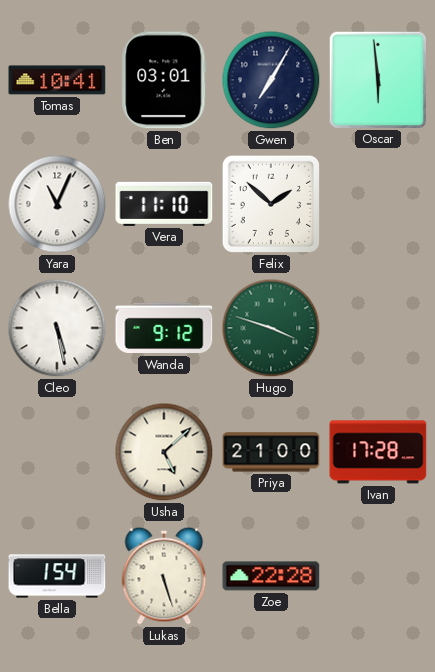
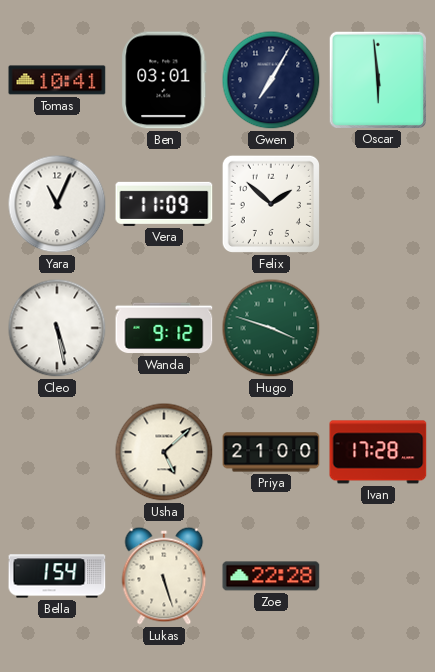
Vera: 11:10 -> 11:09
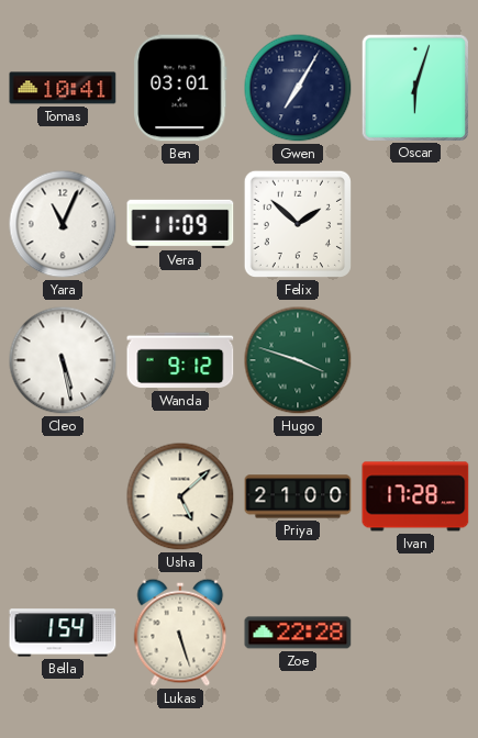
Oscar: 5:59 -> 6:03
